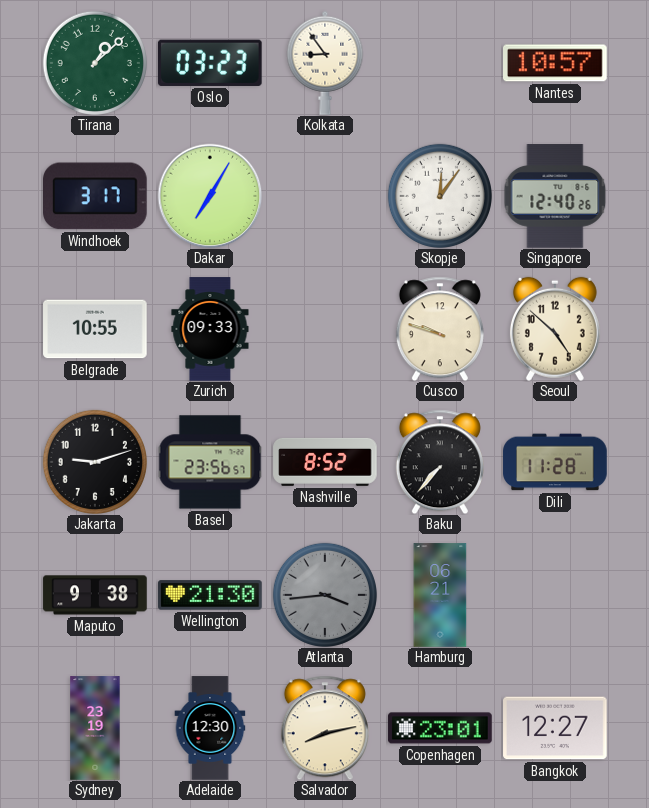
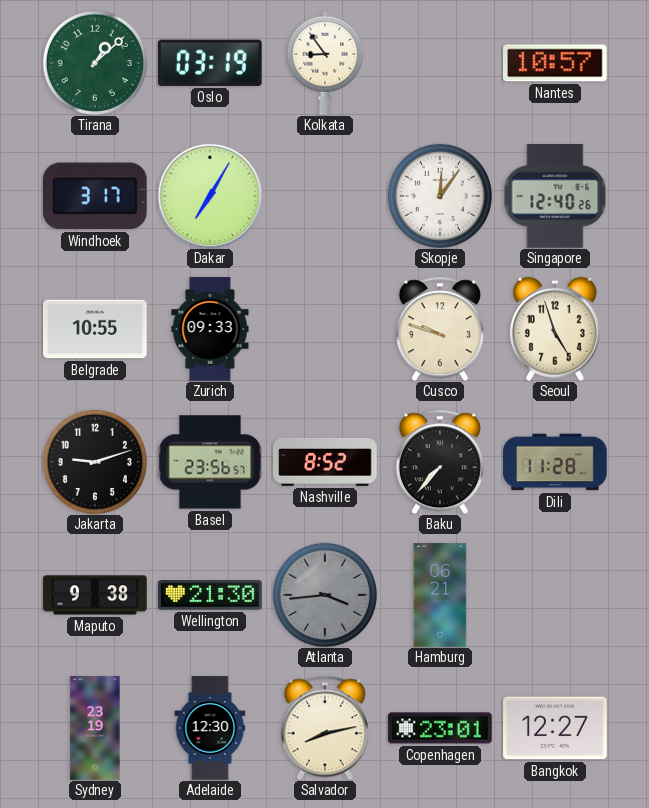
Oslo: 03:23 -> 03:19
Seoul: 4:52 -> 4:57
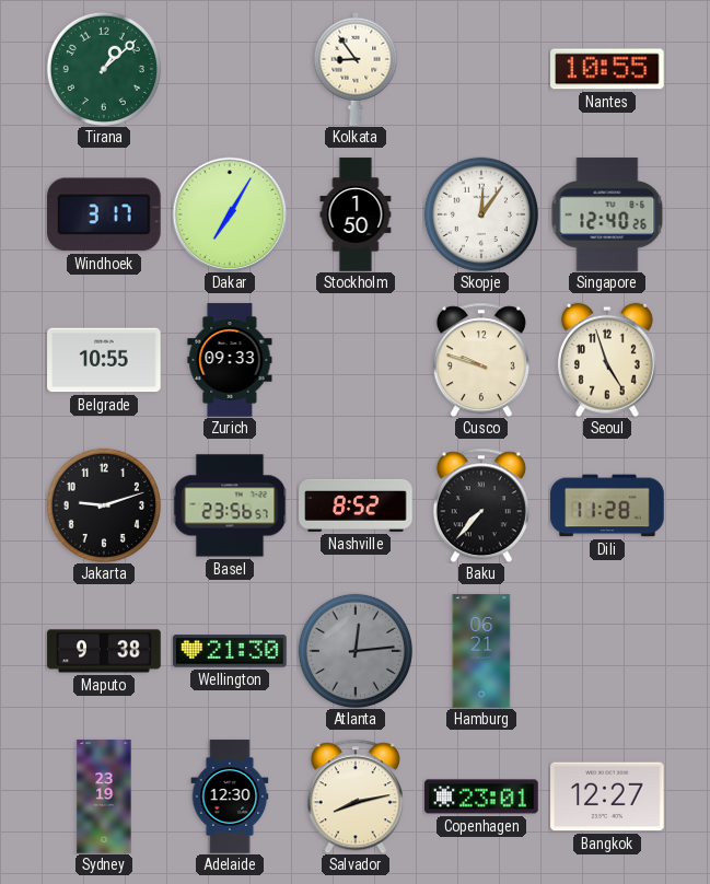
Oslo: 03:19 -> none
Nantes: 10:57 -> 10:55
Stockholm: none -> 1:50
Atlanta: 3:44 -> 12:14
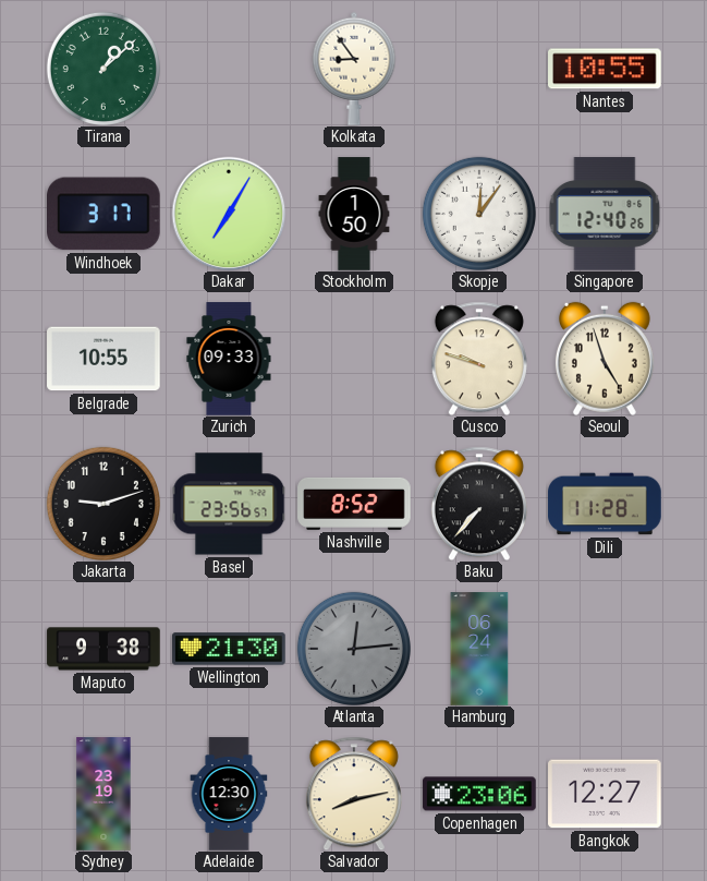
Hamburg: 06:21 -> 06:24
Copenhagen: 23:01 -> 23:06
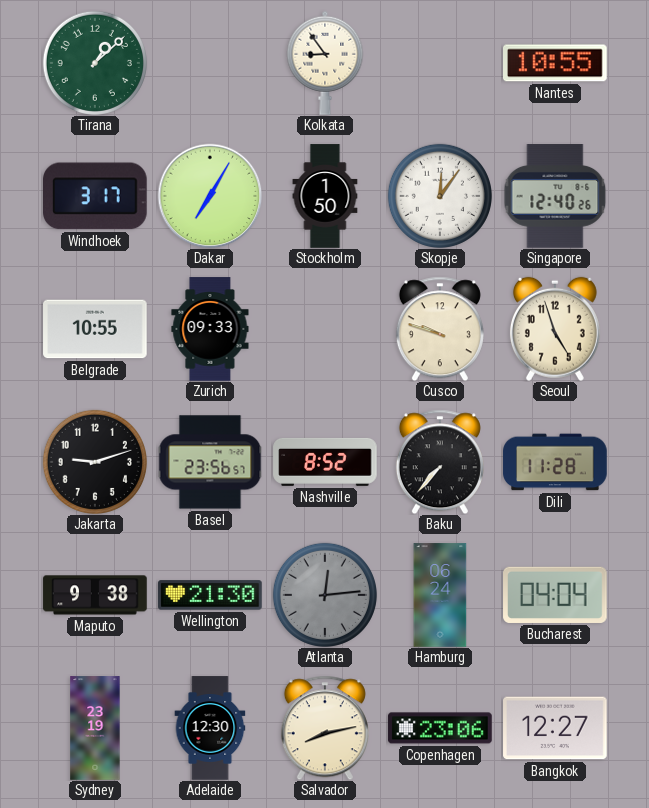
Bucharest: none -> 04:04
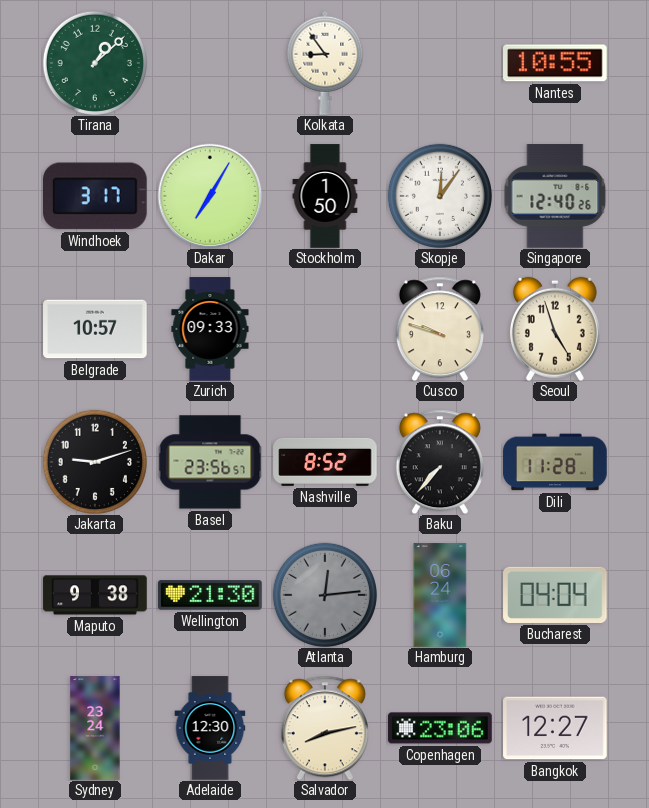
Belgrade: 10:55 -> 10:57
Sydney: 23:19 -> 23:24
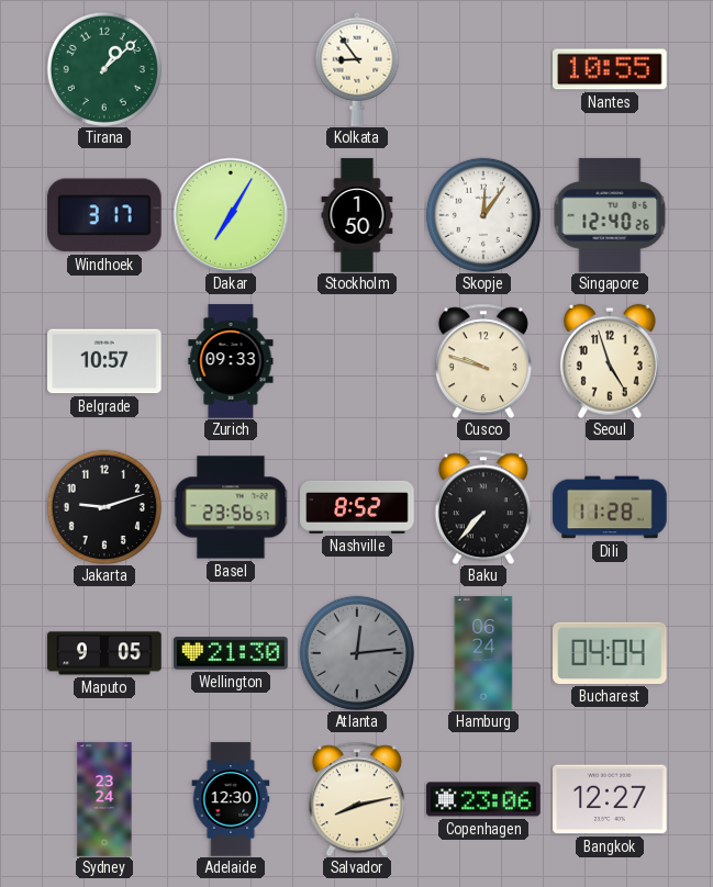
Maputo: 9:38 -> 9:05
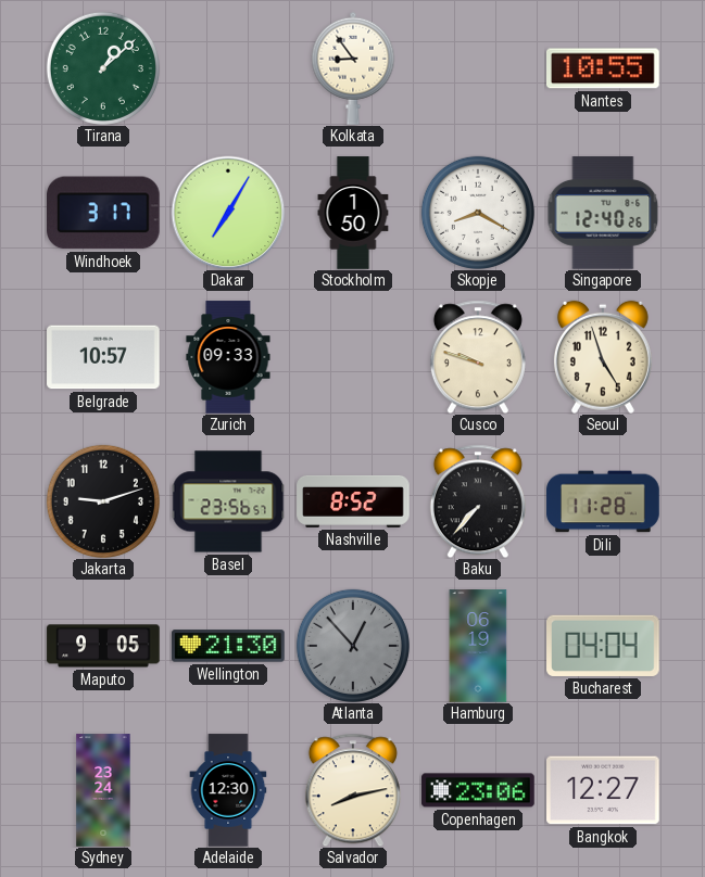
Skopje: 12:06 -> 8:20
Atlanta: 12:14 -> 12:53
Hamburg: 06:24 -> 06:19
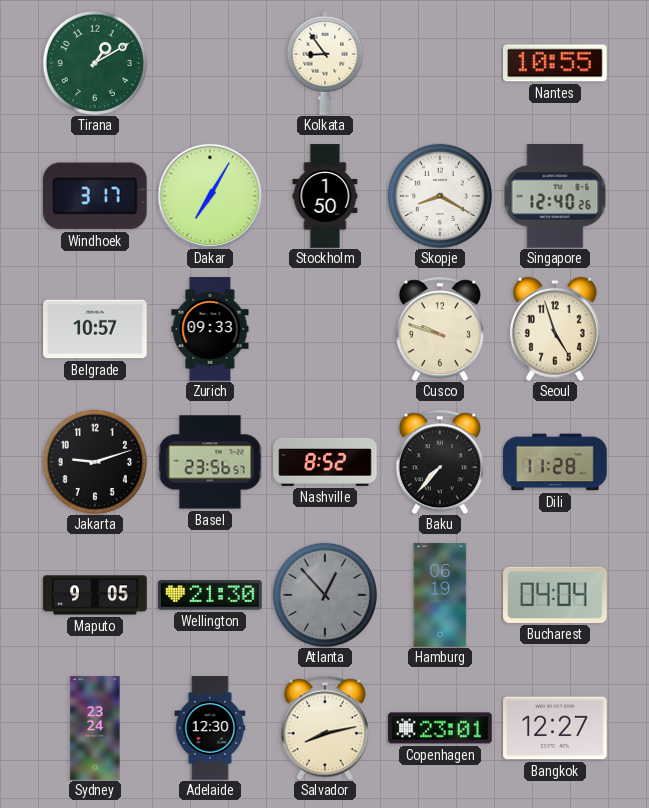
Tirana: 1:08 -> 1:10
Copenhagen: 23:06 -> 23:01
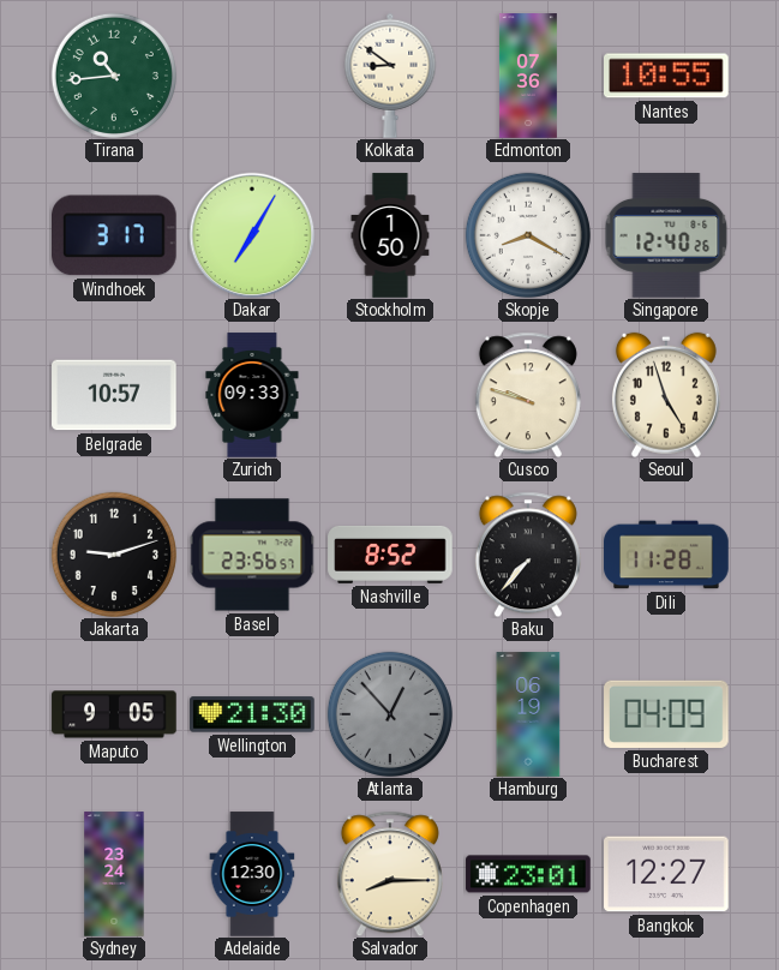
Tirana: 1:10 -> 10:44
Kolkata: 8:54 -> 8:51
Edmonton: none -> 07:36
Bucharest: 04:04 -> 04:09
Salvador: 8:13 -> 8:15
